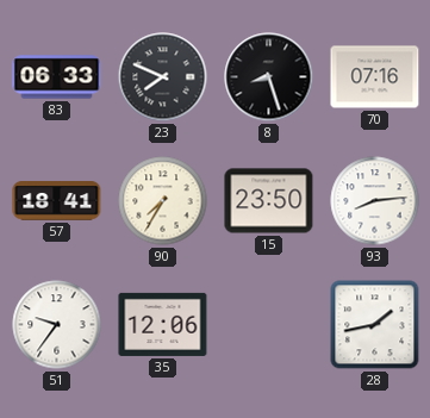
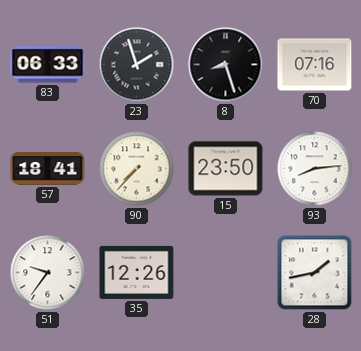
23: 7:49 -> 1:57
90: 7:35 -> 7:37
35: 12:06 -> 12:26
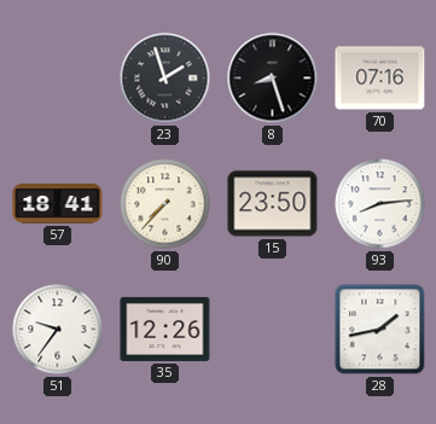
83: 06:33 -> none
